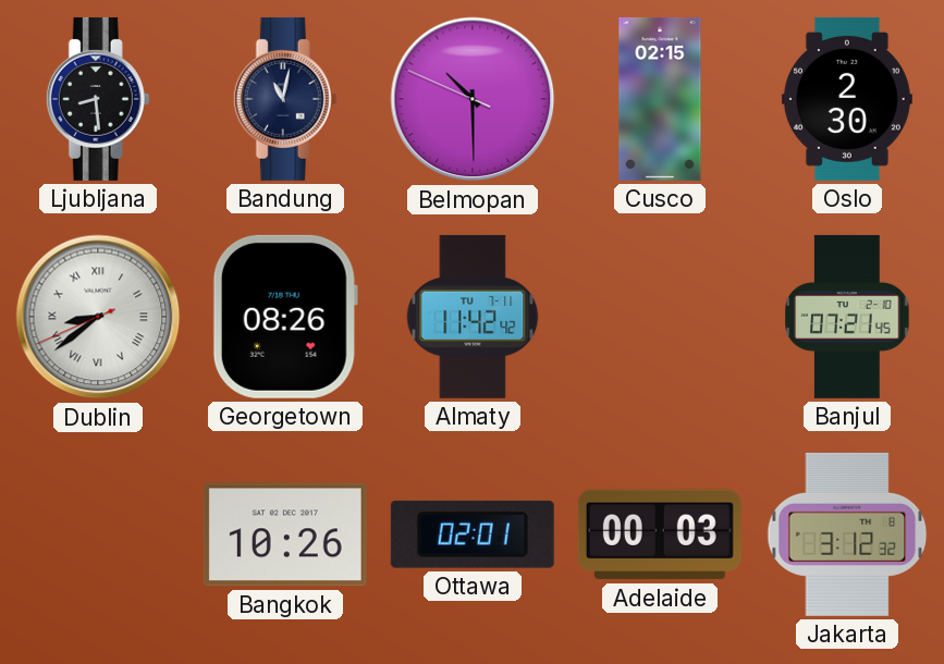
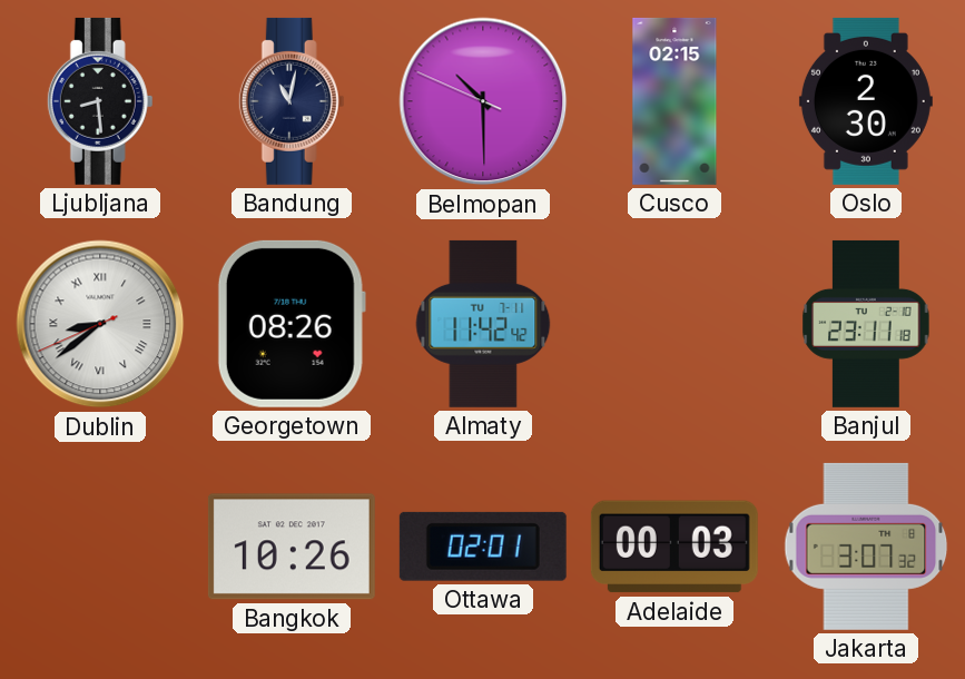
Banjul: 07:21 -> 23:11
Jakarta: 3:12 -> 3:07
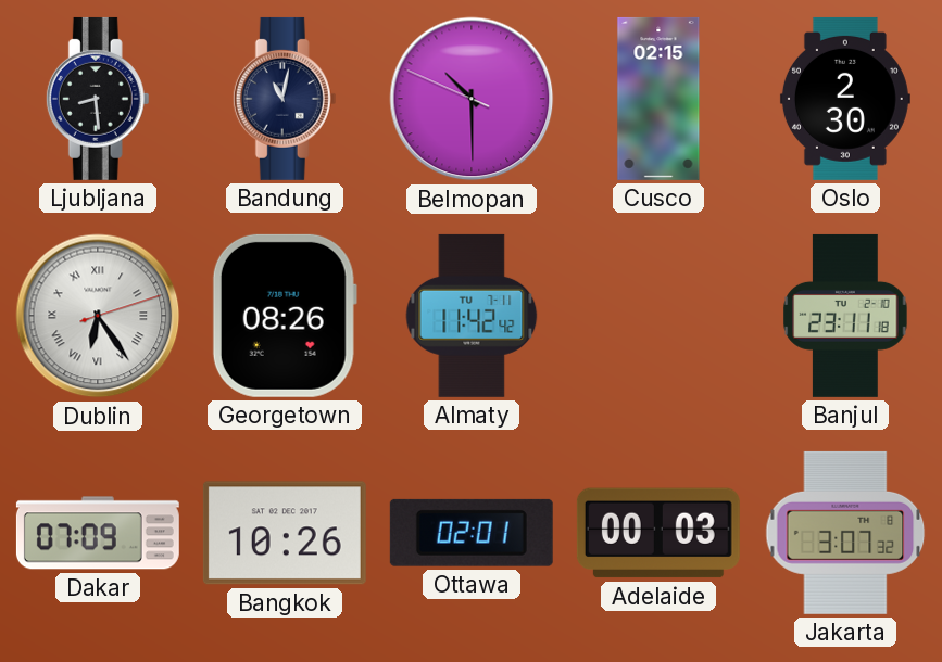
Dublin: 8:38 -> 6:24
Dakar: none -> 07:09
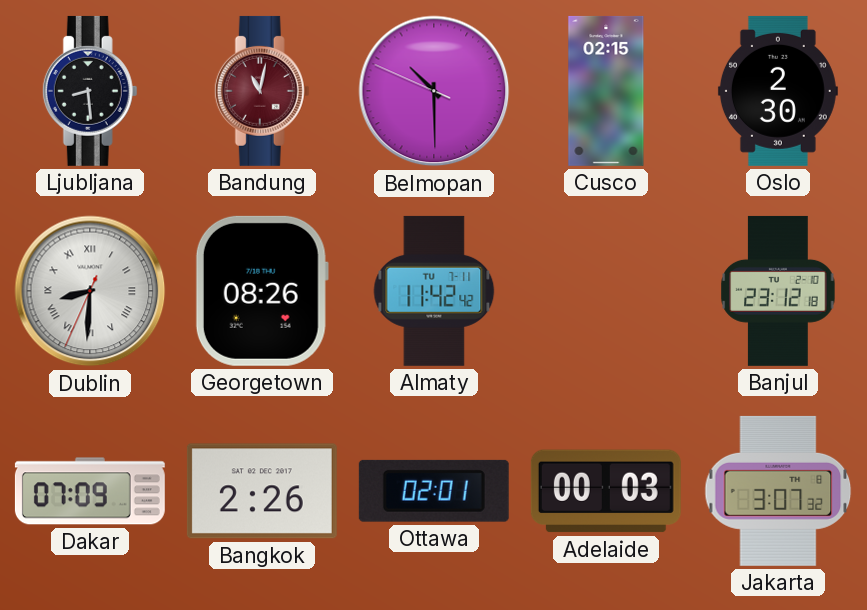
Bandung dial: navy -> burgundy
Dublin: 6:24 -> 8:30
Banjul: 23:11 -> 23:12
Bangkok: 10:26 -> 2:26
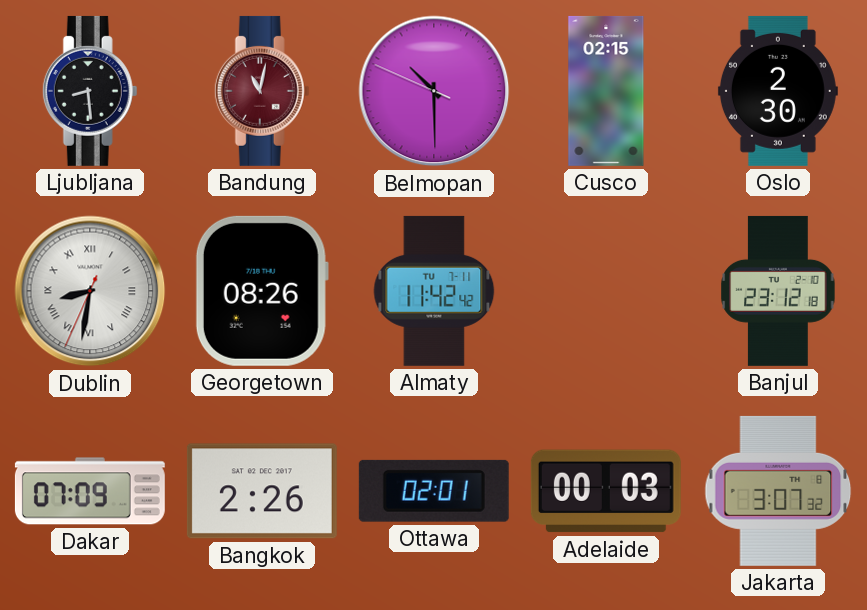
Dublin: 8:30 -> 8:31
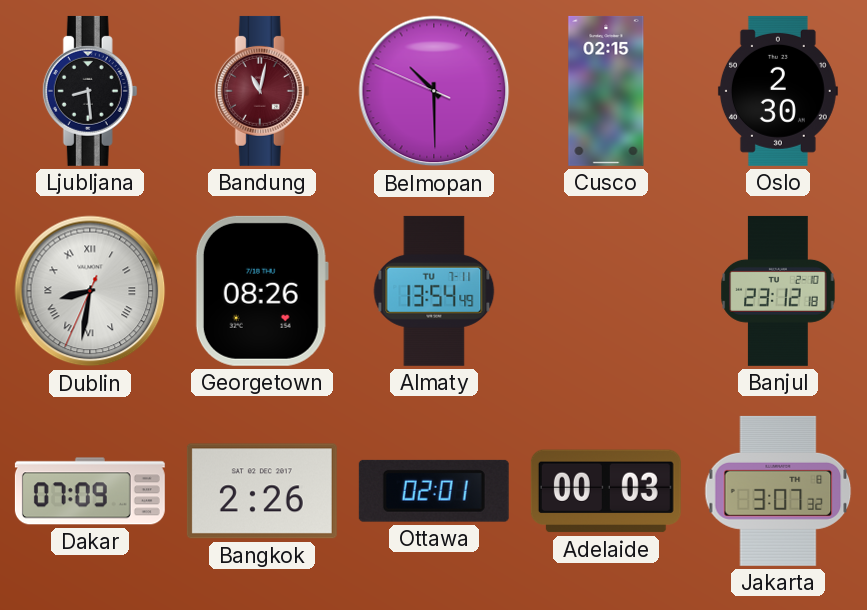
Almaty: 11:42 -> 13:54
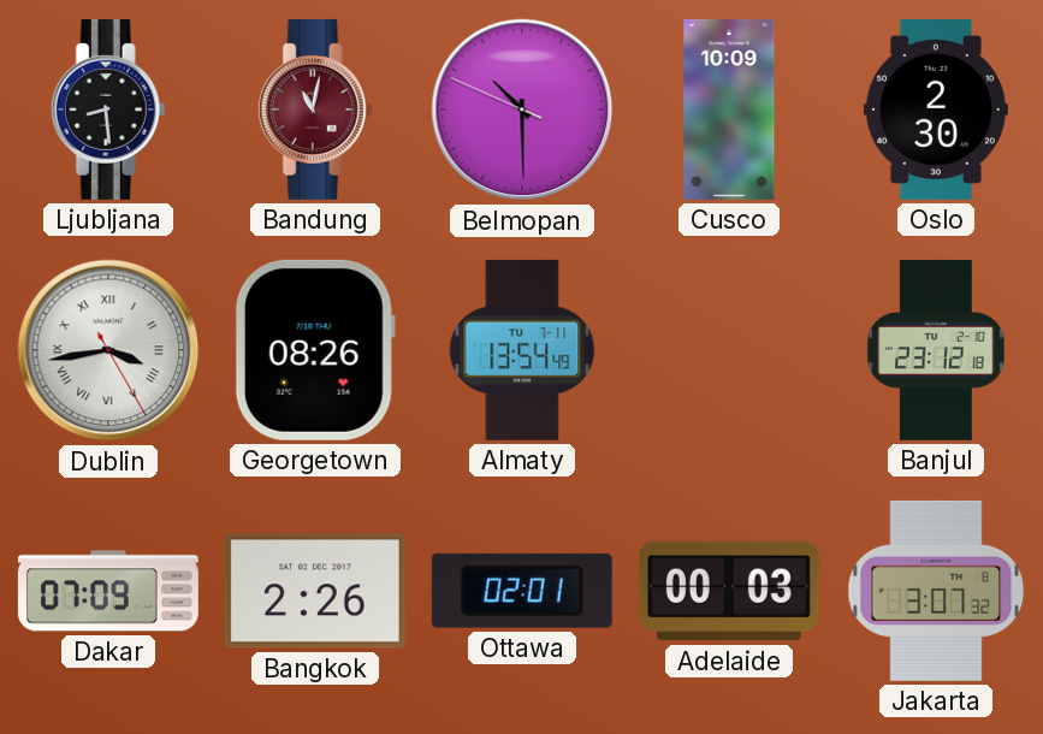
Cusco: 02:15 -> 10:09
Dublin: 8:31 -> 3:43
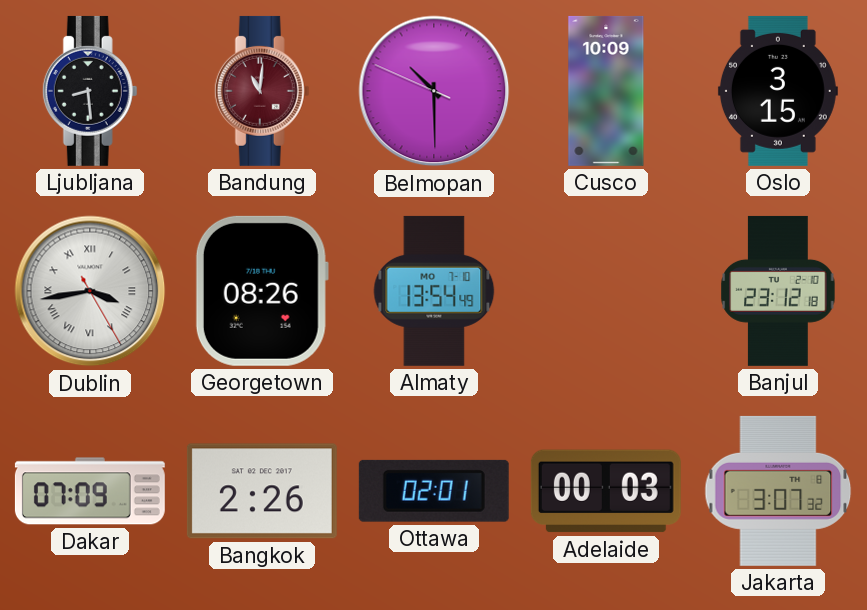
Bandung: 11:02 -> 11:01
Oslo: 2:30 -> 3:15
Almaty date: TU 7-11 -> MO 7-10
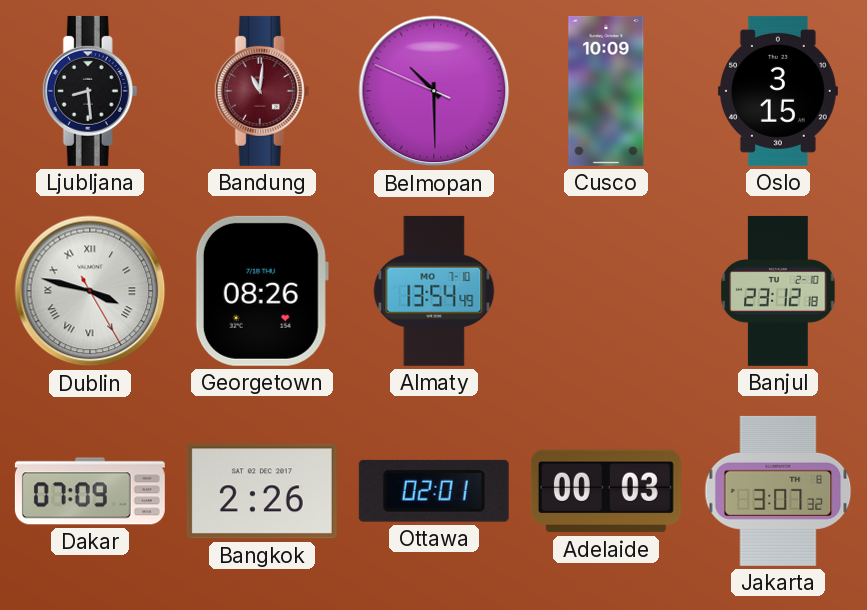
Dublin: 3:43 -> 3:47
